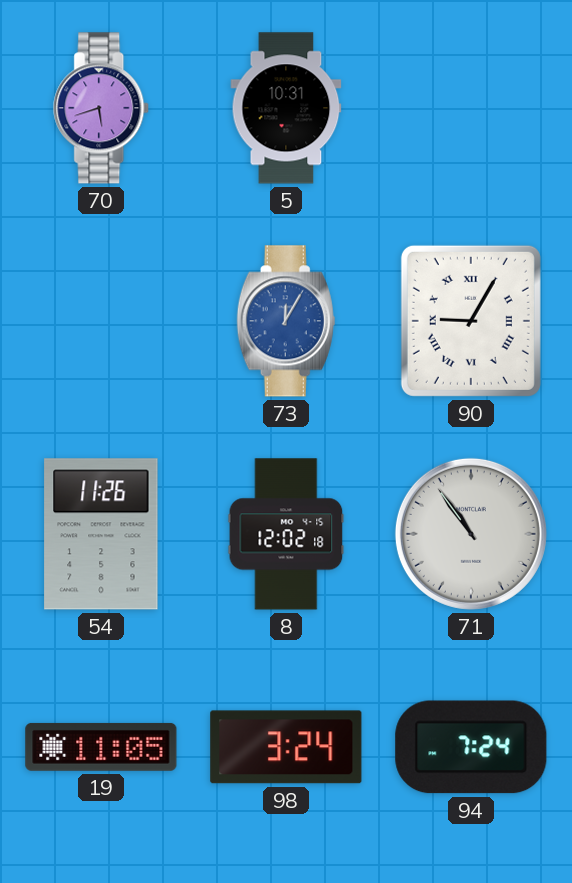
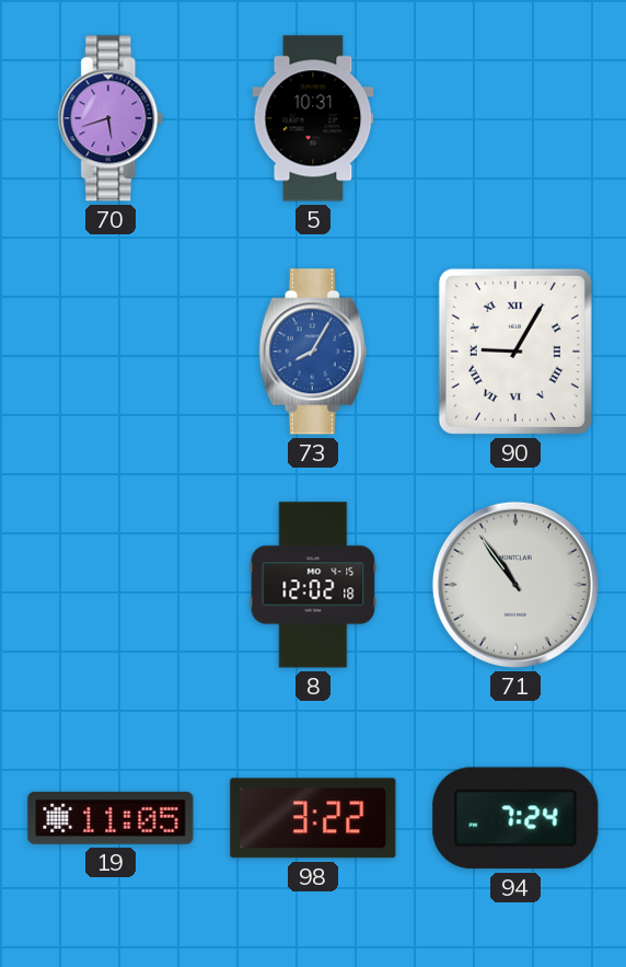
73: 12:05 -> 8:05
54: 11:26 -> none
98: 3:24 -> 3:22
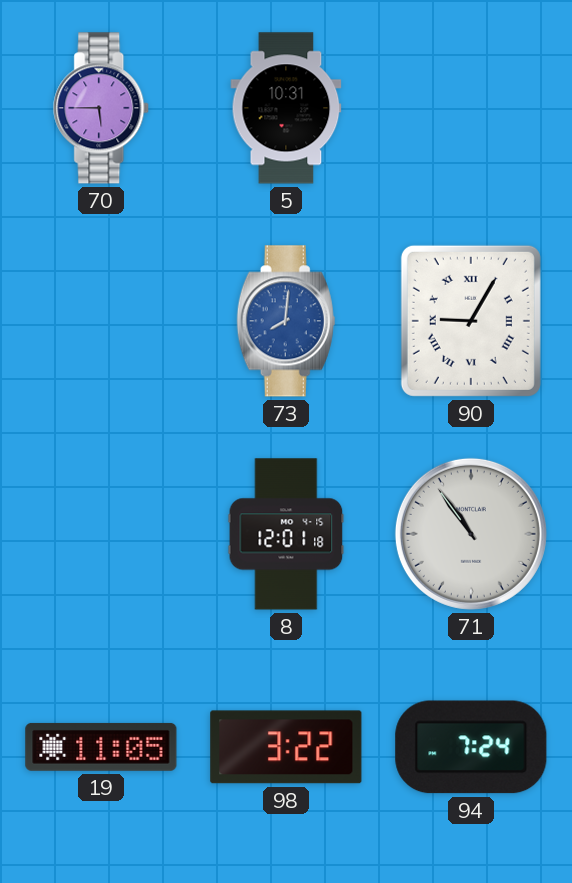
70: 5:42 -> 5:45
73: 8:05 -> 8:01
8: 12:02 -> 12:01
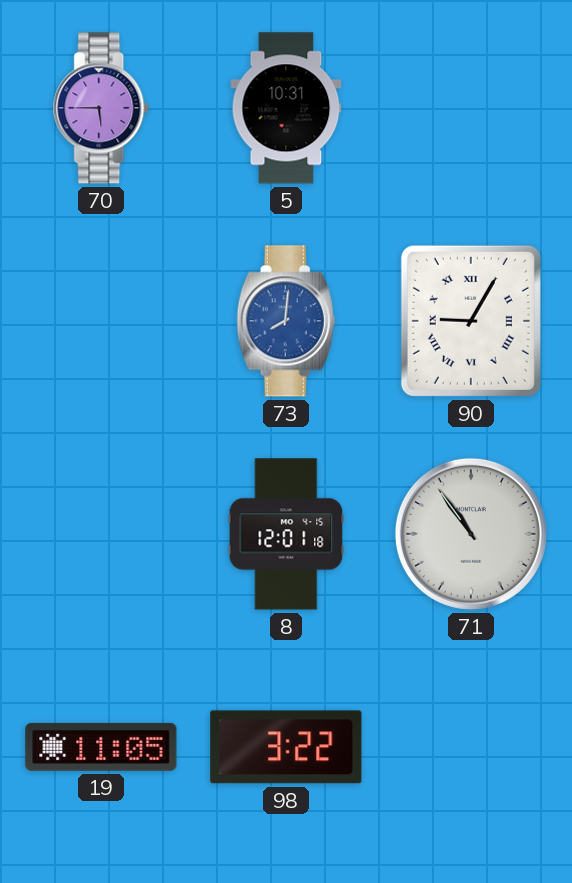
94: 7:24 -> none
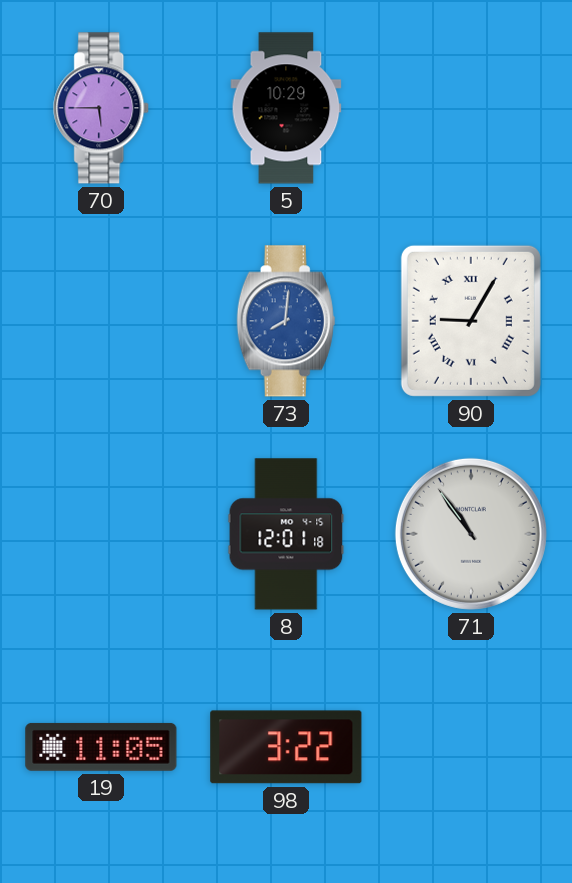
5: 10:31 -> 10:29
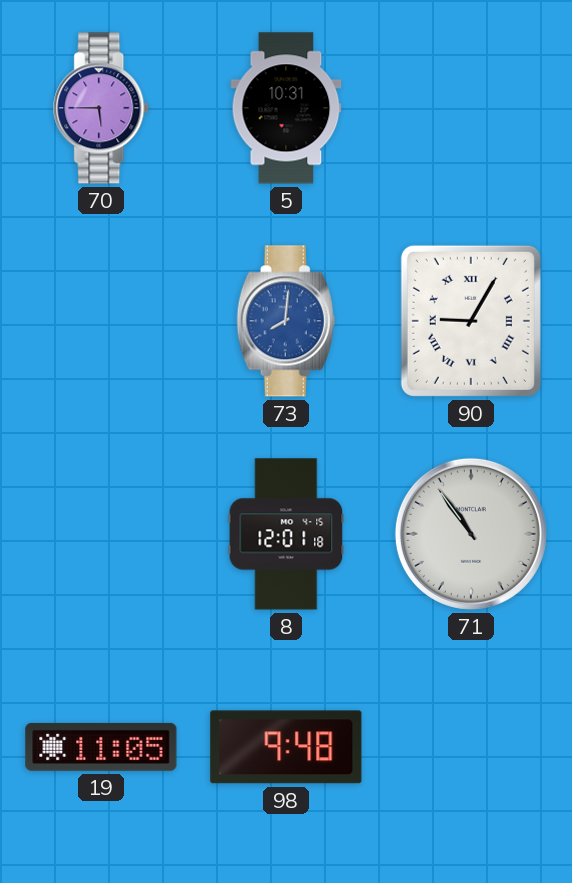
5: 10:29 -> 10:31
98: 3:22 -> 9:48
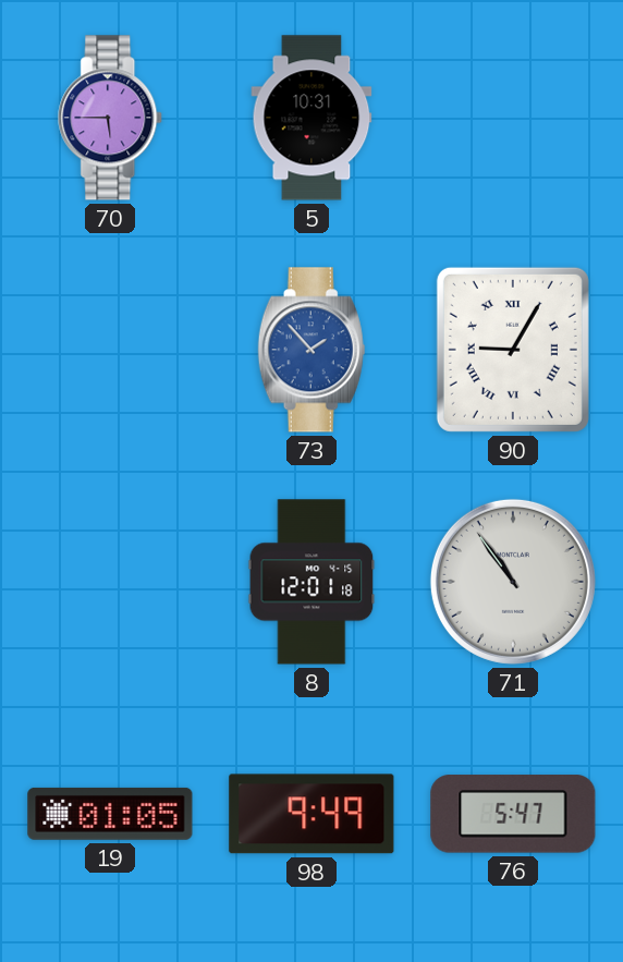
73: 8:01 -> 1:53
19: 11:05 -> 01:05
98: 9:48 -> 9:49
76: none -> 5:47
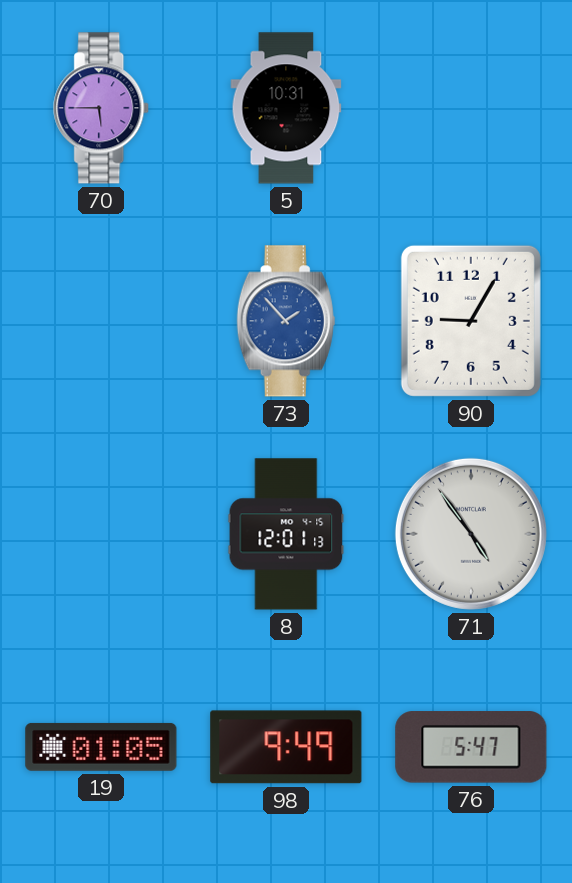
90 numerals: Roman -> Arabic
8: 12:01:18 -> 12:01:13
71: 10:54 -> 4:54
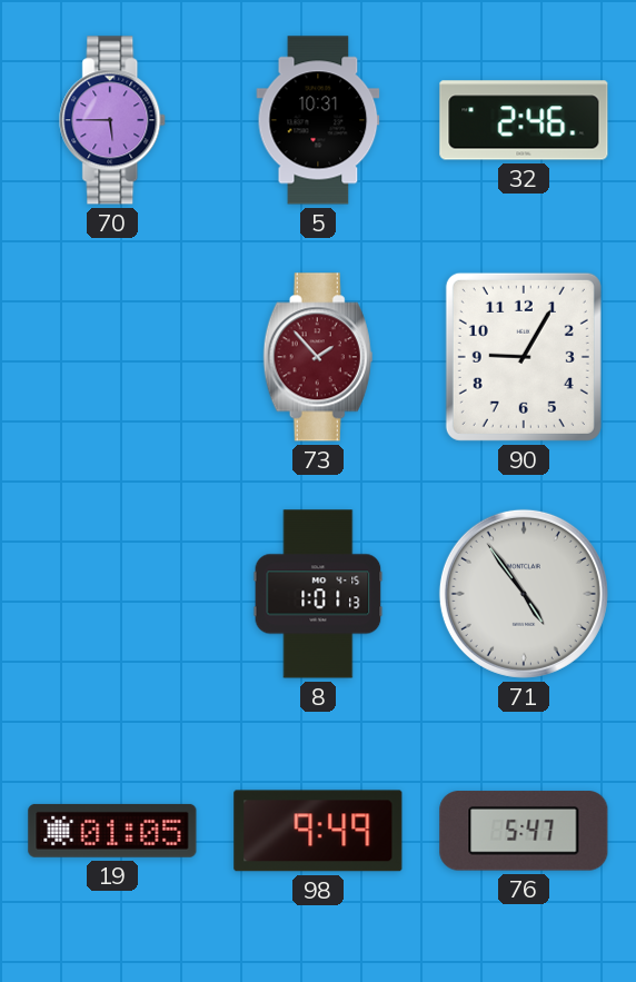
32: none -> 2:46
73 dial: blue -> burgundy
8: 12:01 -> 1:01
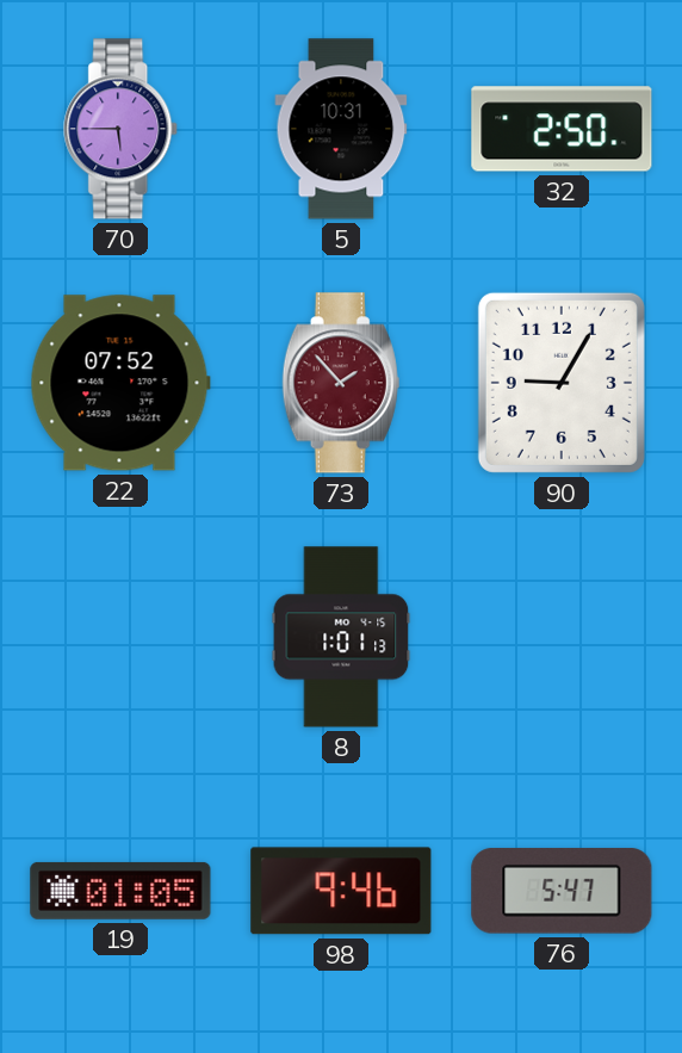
32: 2:46 -> 2:50
22: none -> 07:52
71: 4:54 -> none
98: 9:49 -> 9:46
